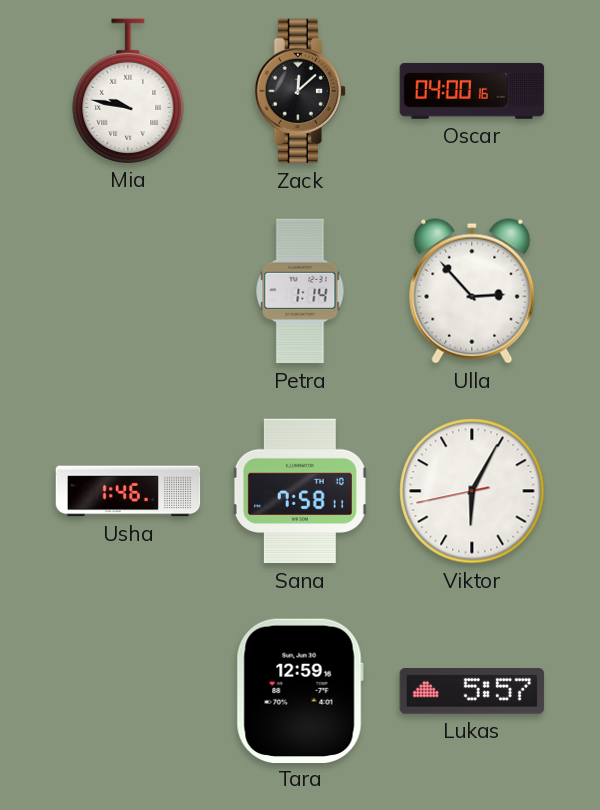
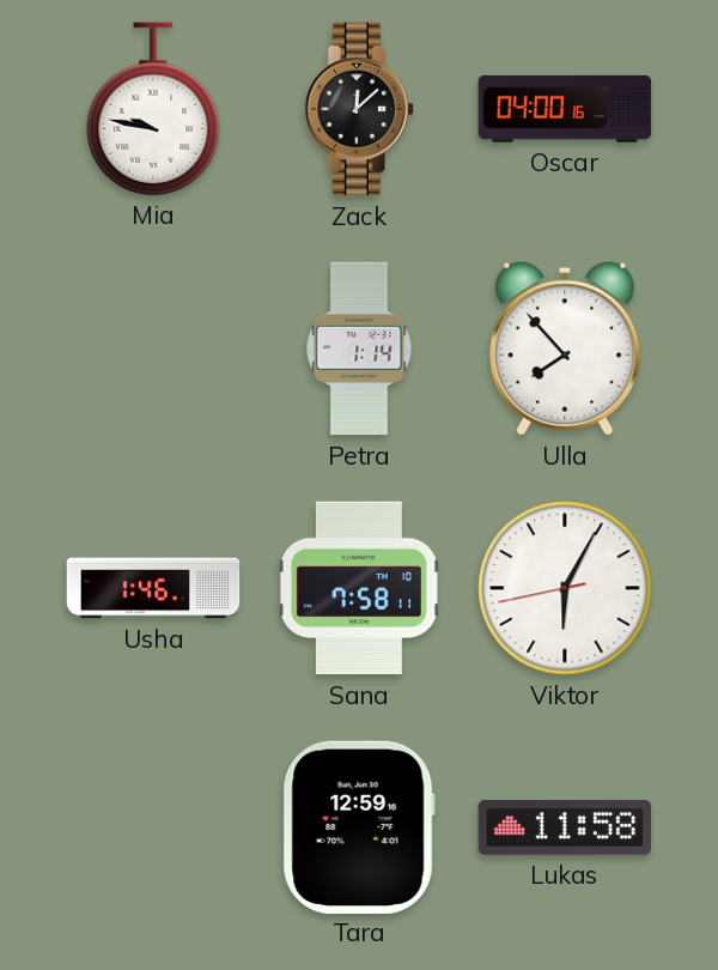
Ulla: 2:53 -> 7:53
Lukas: 5:57 -> 11:58
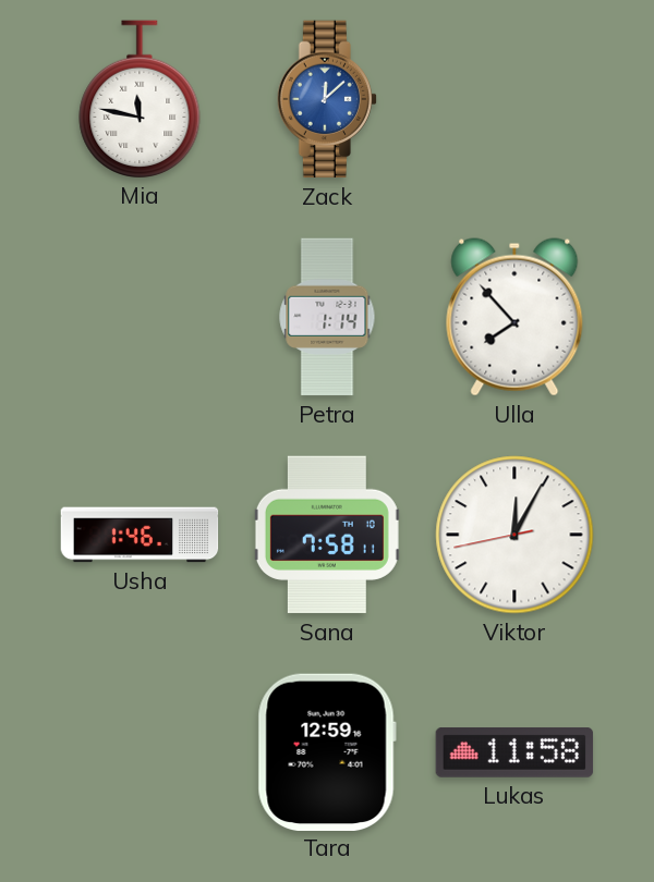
Mia: 9:47 -> 11:47
Zack dial: black -> blue
Oscar: 04:00 -> none
Viktor: 6:04 -> 12:04
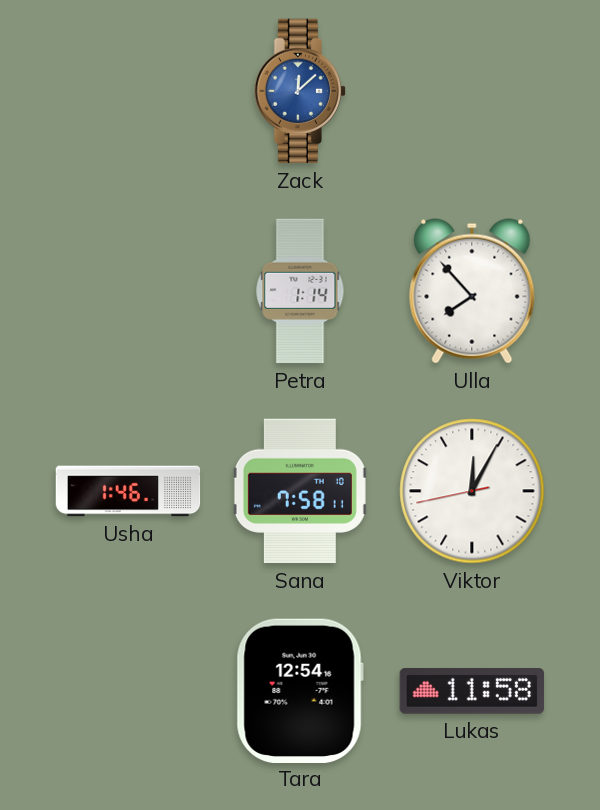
Mia: 11:47 -> none
Tara: 12:59 -> 12:54
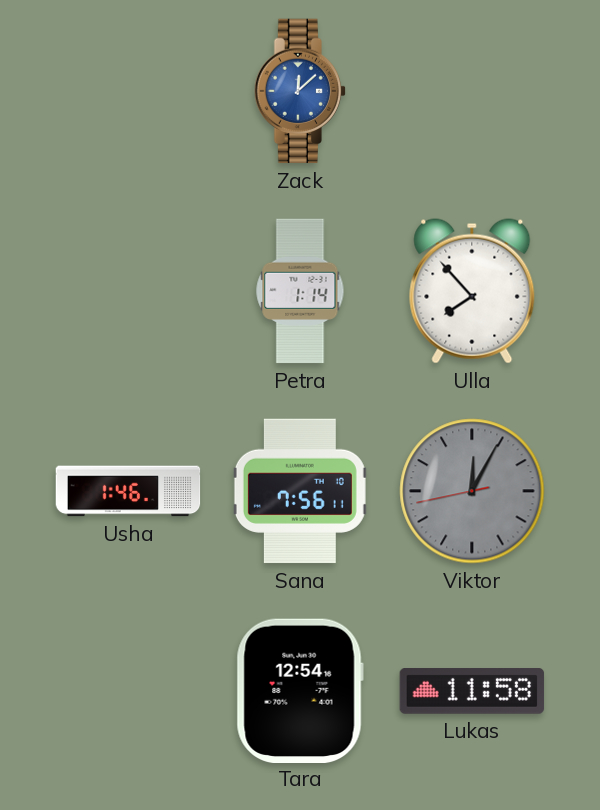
Sana: 7:58 -> 7:56
Viktor dial: white -> grey
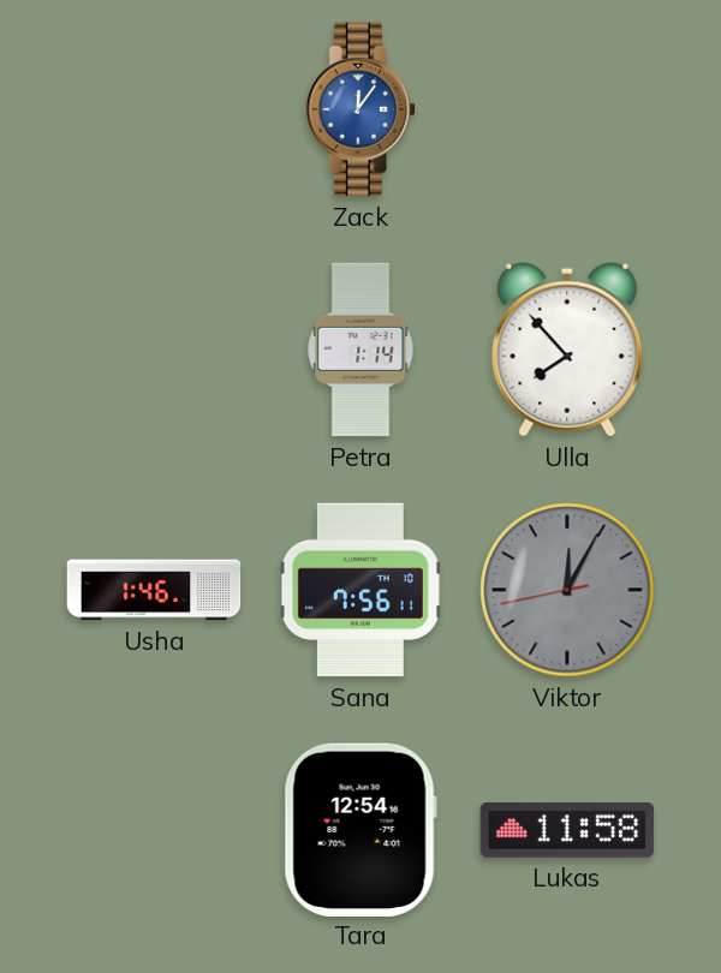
Zack: 12:08 -> 12:06
